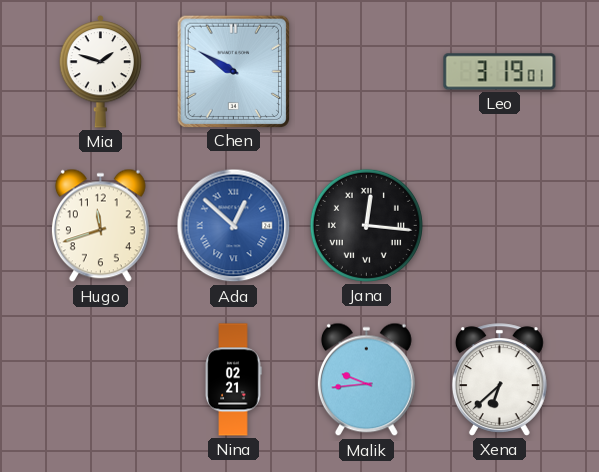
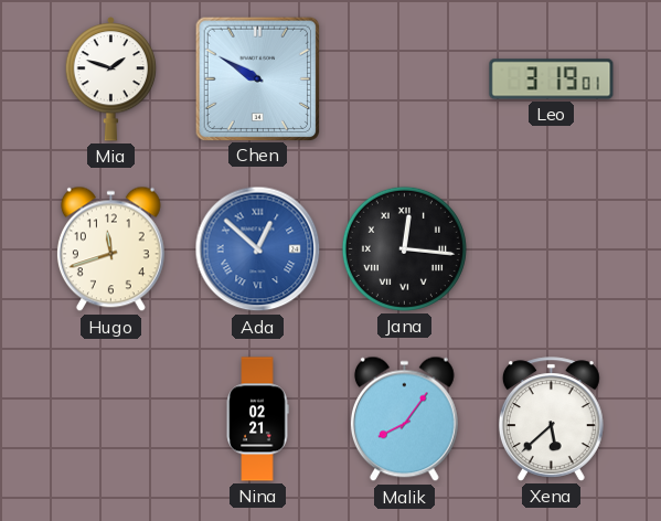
Malik: 9:44 -> 8:06
Xena: 6:38 -> 5:38
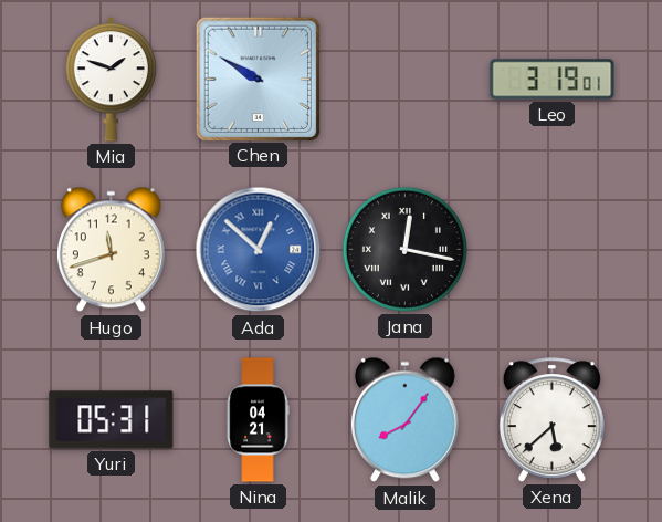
Jana: 12:16 -> 12:17
Yuri: none -> 05:31
Nina: 02:21 -> 04:21
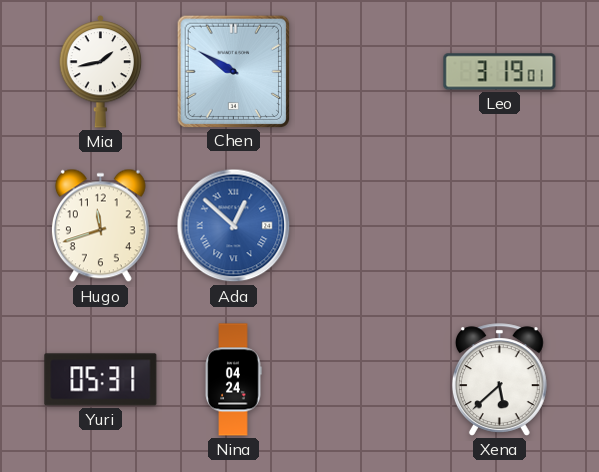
Mia: 1:48 -> 1:43
Jana: 12:17 -> none
Nina: 04:21 -> 04:24
Malik: 8:06 -> none
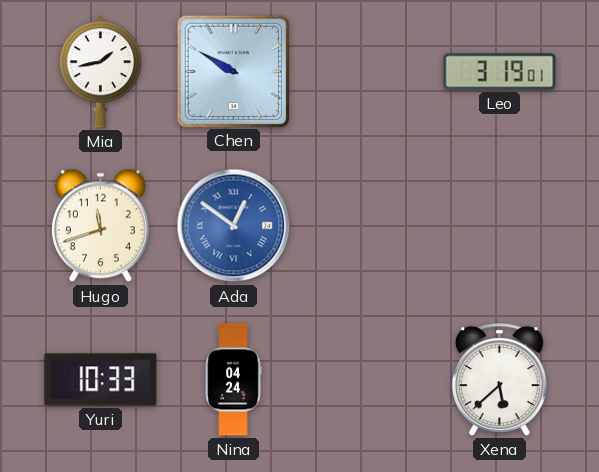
Ada: 12:52 -> 12:51
Yuri: 05:31 -> 10:33
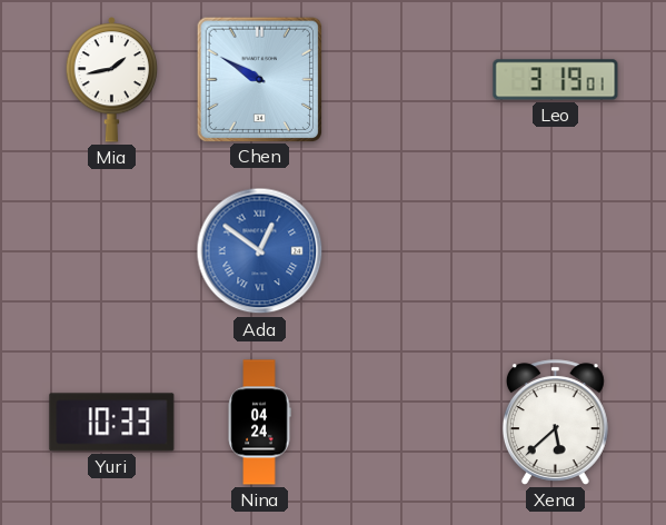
Hugo: 11:42 -> none
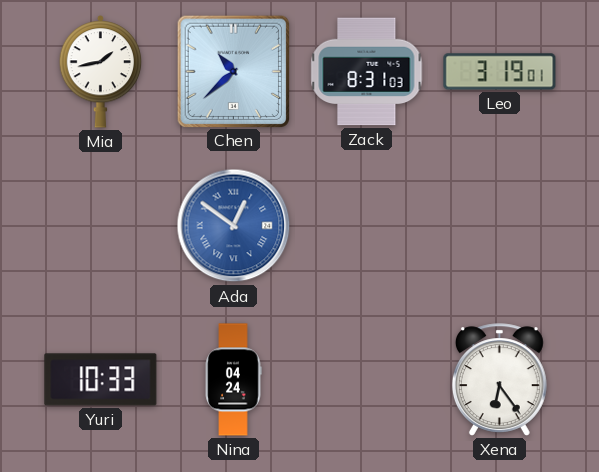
Chen: 9:50 -> 10:38
Zack: none -> 8:31
Xena: 5:38 -> 6:24
